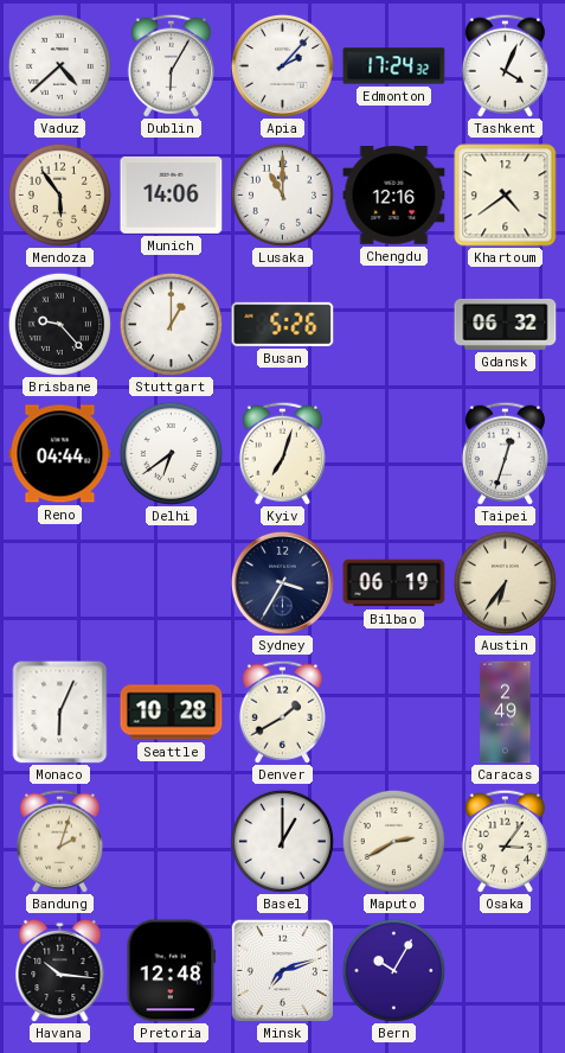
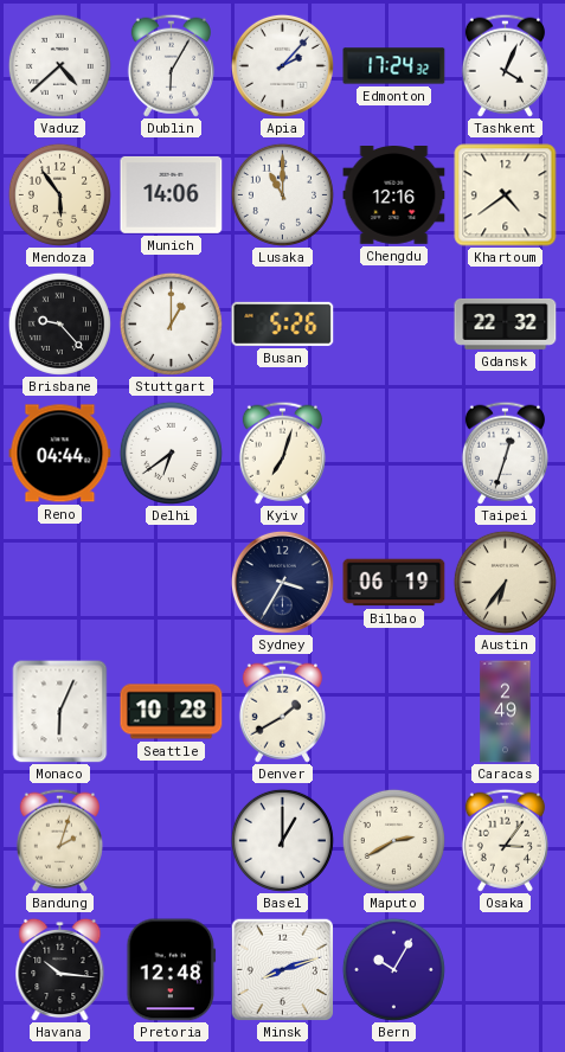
Gdansk: 06:32 -> 22:32
Minsk: 7:12 -> 8:12
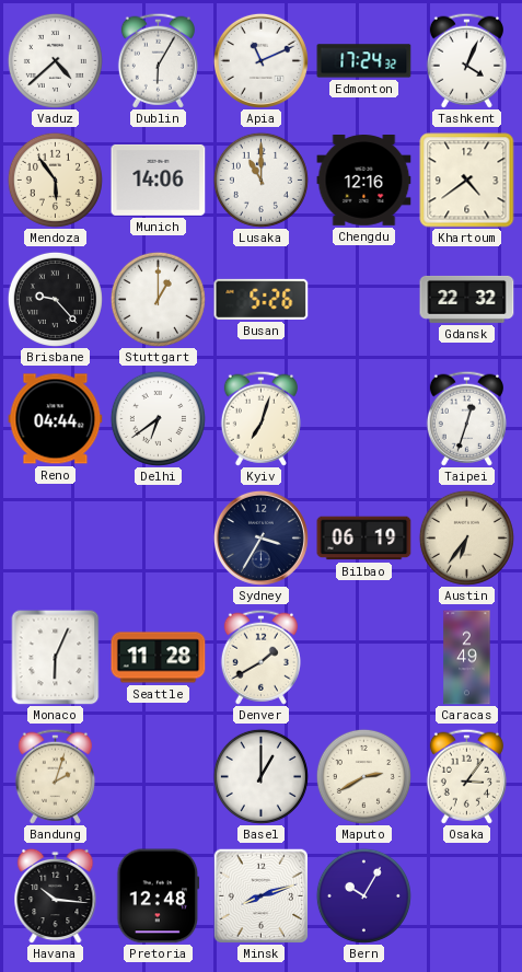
Apia: 2:07 -> 11:11
Seattle: 10:28 -> 11:28
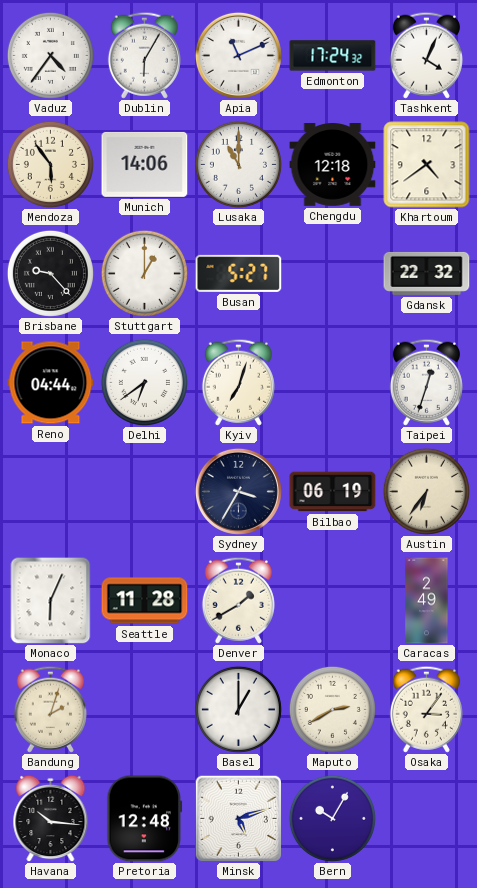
Vaduz: 4:38 -> 4:36
Chengdu: 12:16 -> 12:18
Busan: 5:26 -> 5:27
Minsk: 8:12 -> 5:12
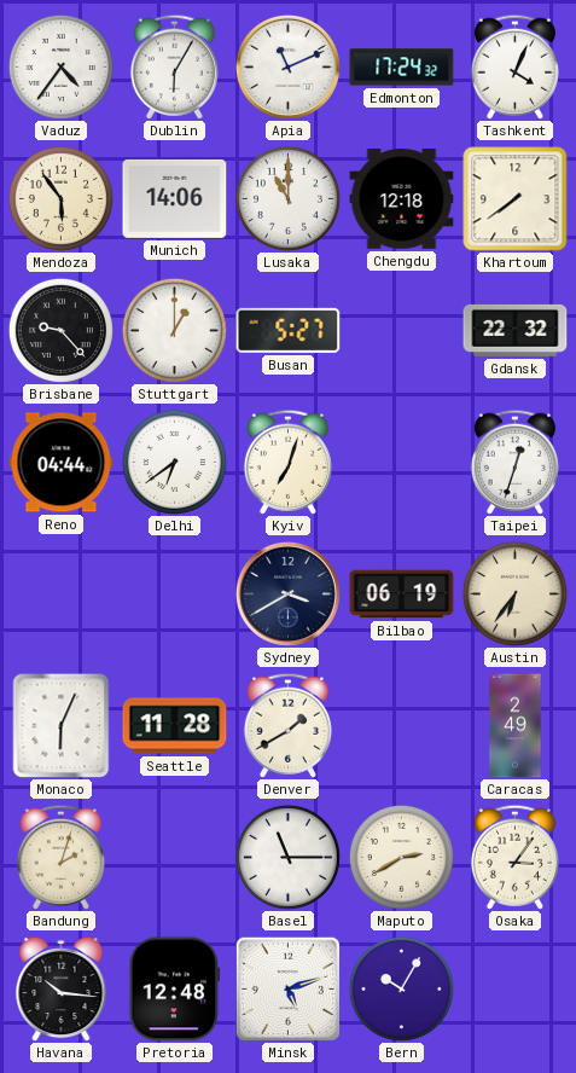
Khartoum: 4:39 -> 7:39
Sydney: 3:35 -> 3:40
Basel: 1:00 -> 11:15
